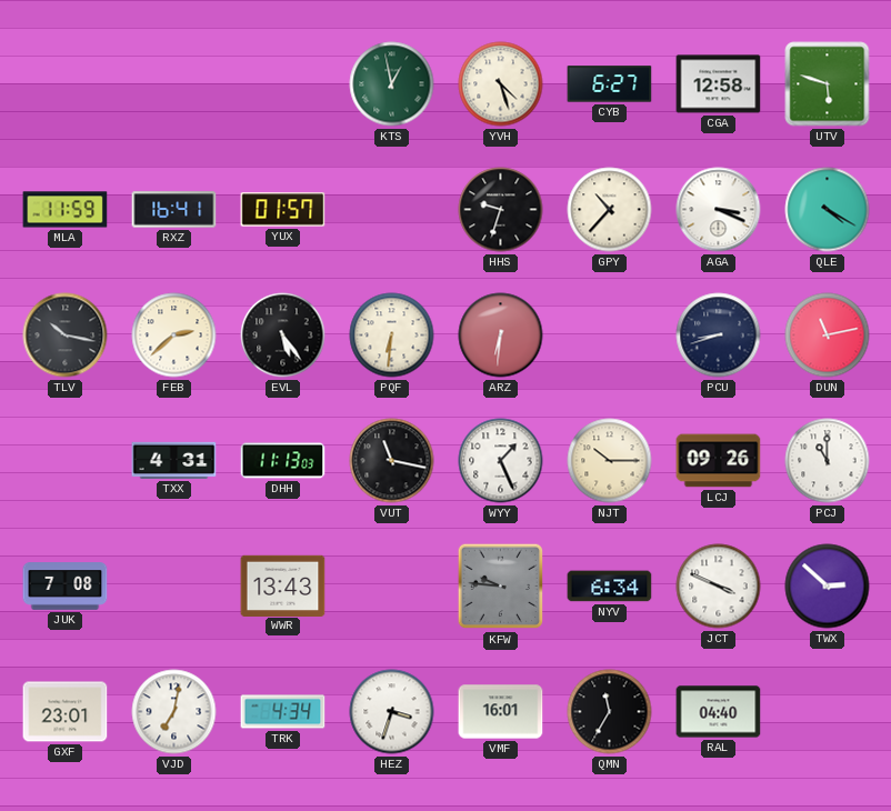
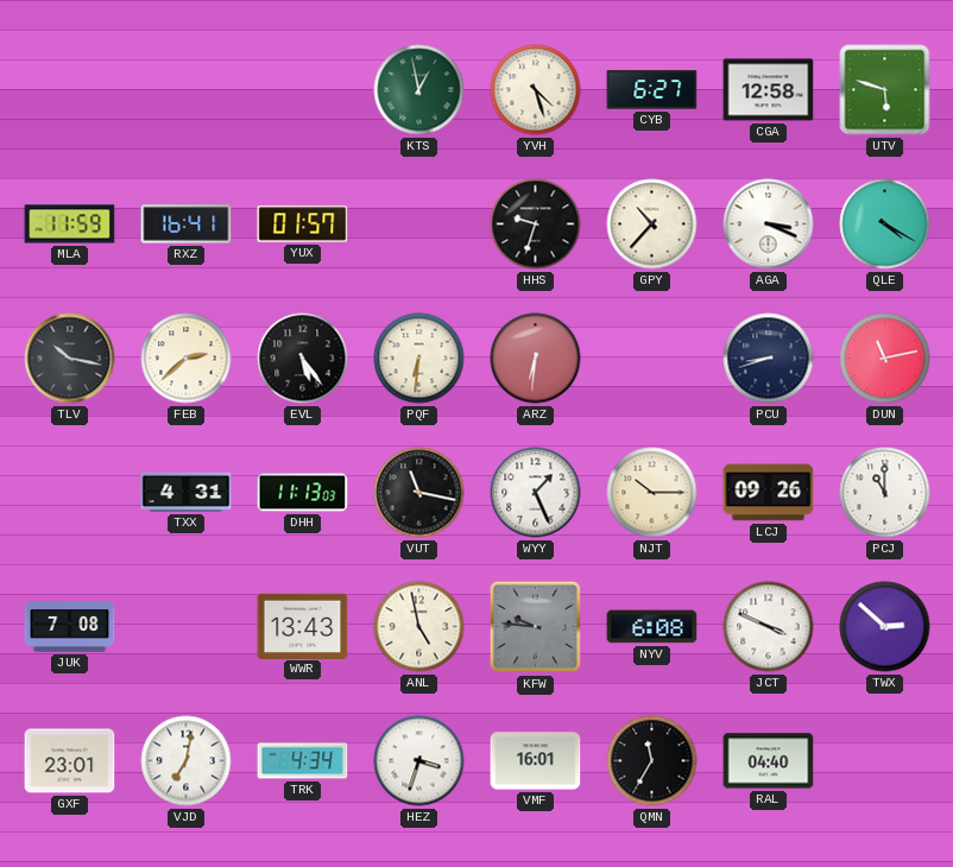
ANL: none -> 4:58
NYV: 6:34 -> 6:08
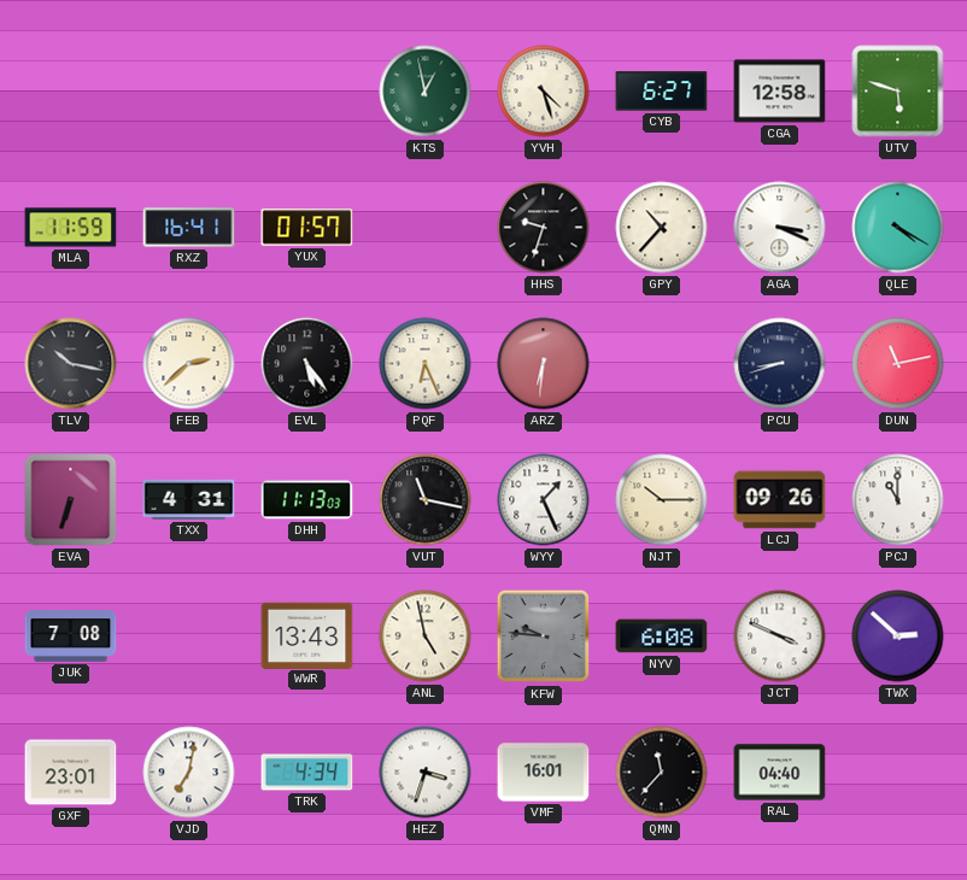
PQF: 6:31 -> 6:26
EVA: none -> 6:33
QMN: 11:35 -> 11:37
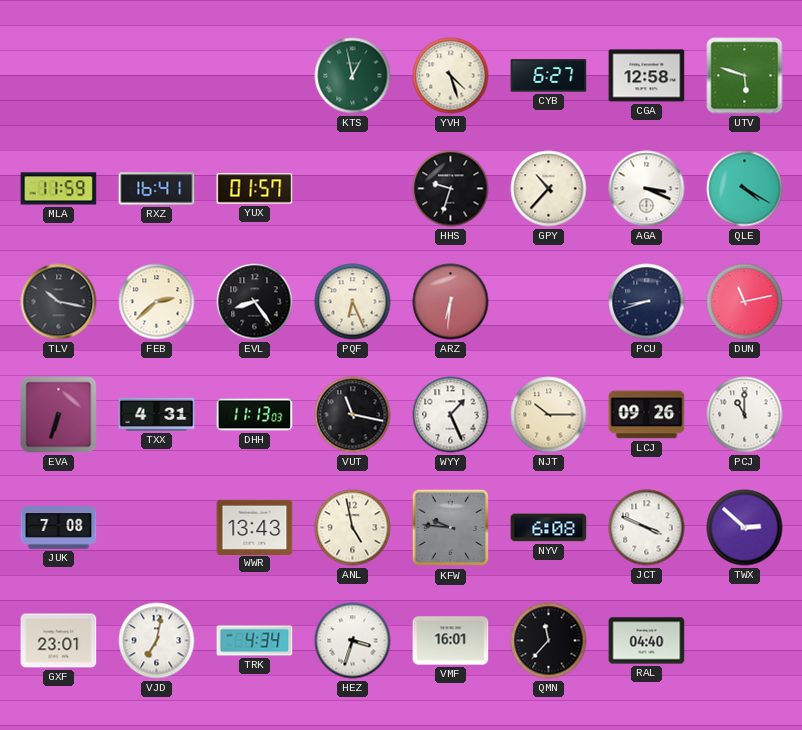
EVL: 5:24 -> 8:24
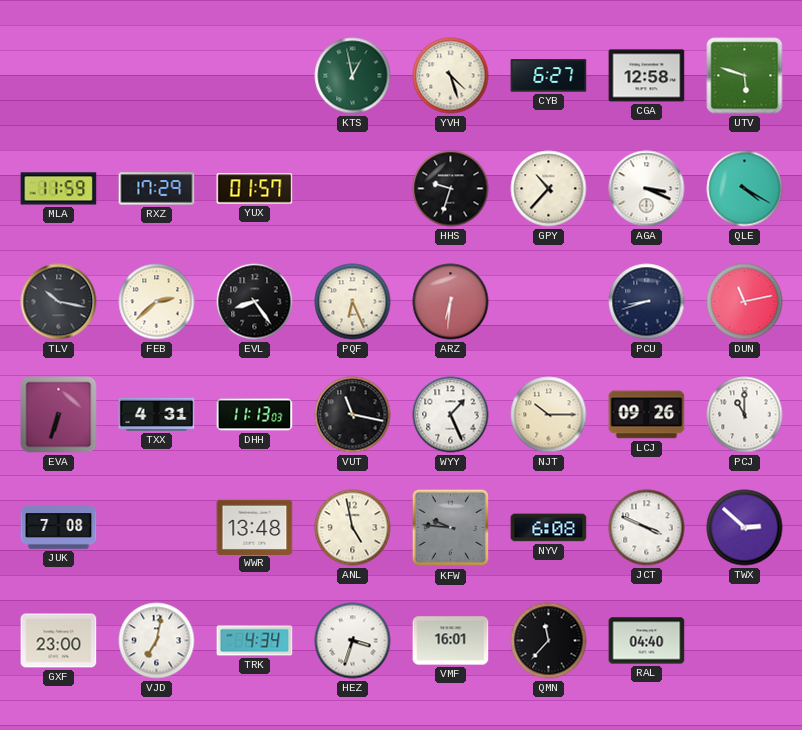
RXZ: 16:41 -> 17:29
WWR: 13:43 -> 13:48
GXF: 23:01 -> 23:00
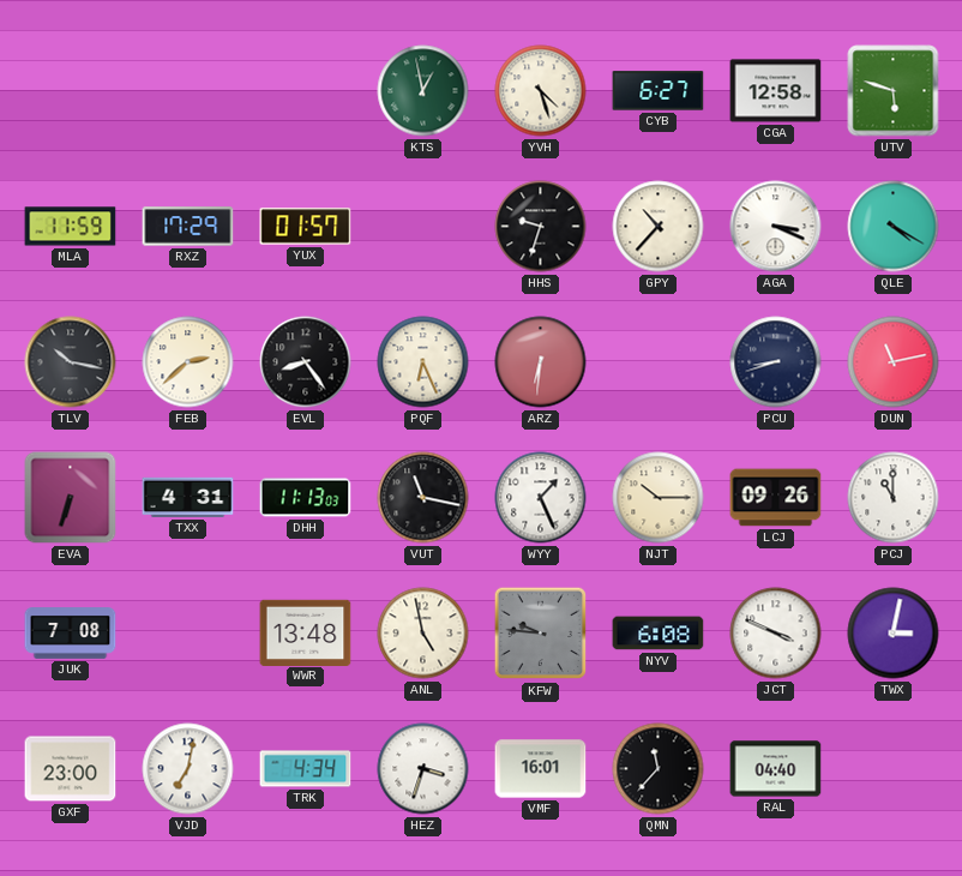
TWX: 2:52 -> 3:02
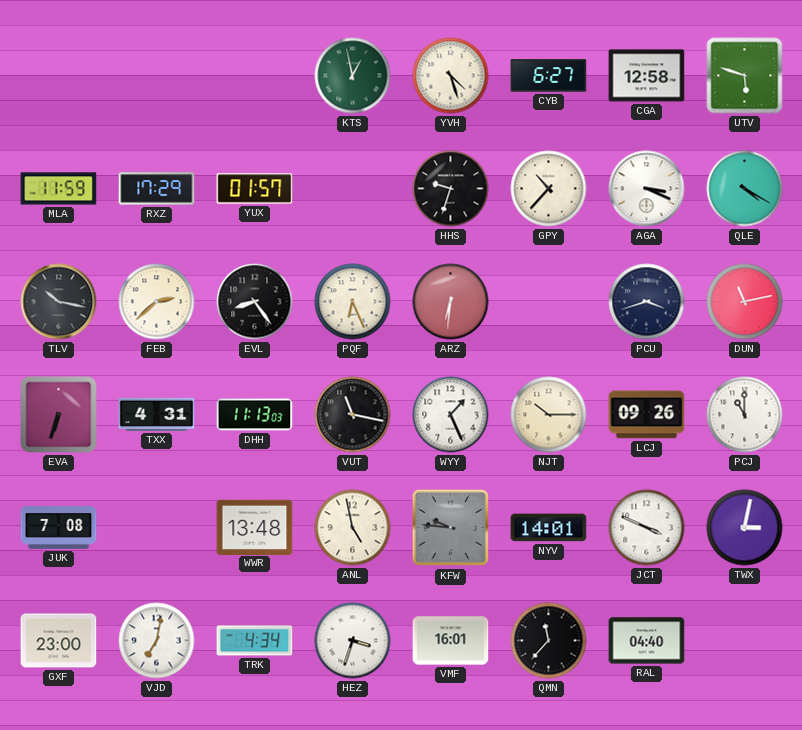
PCU: 8:42 -> 3:42
NYV: 6:08 -> 14:01
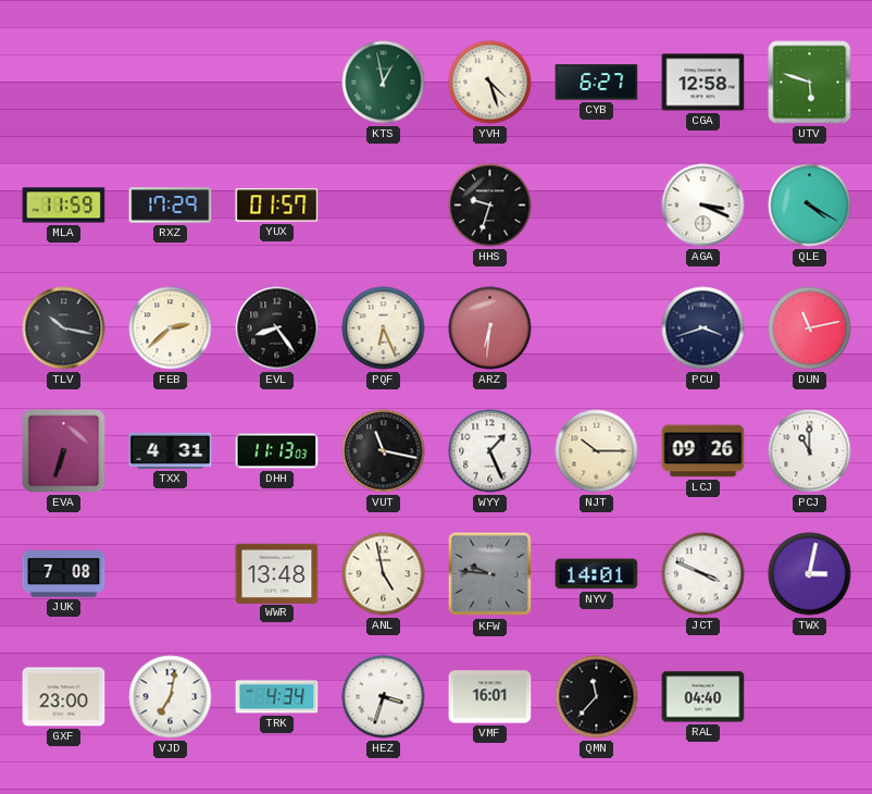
GPY: 10:37 -> none
